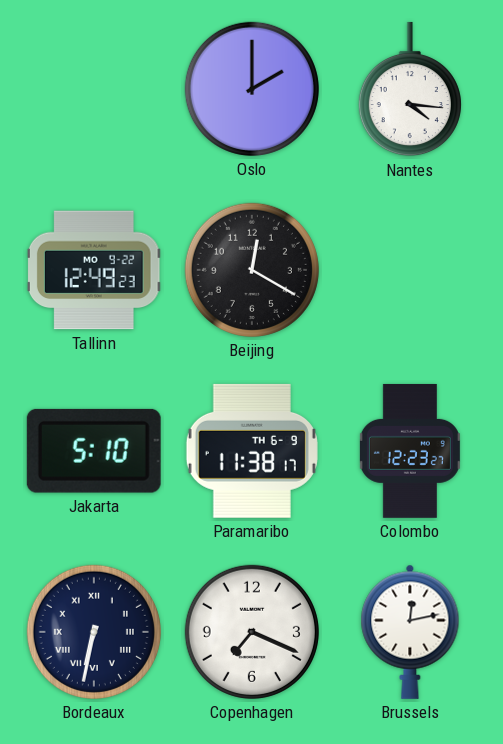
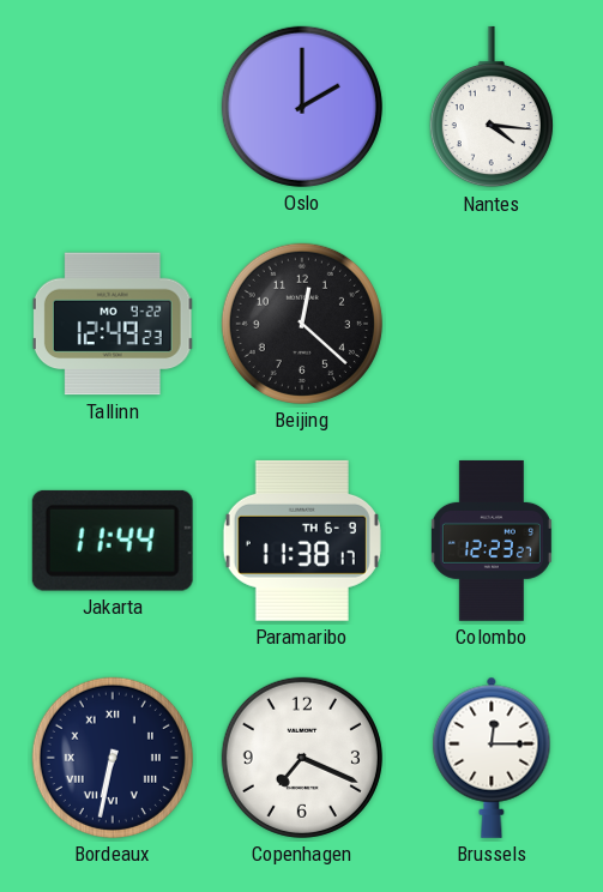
Beijing: 12:20 -> 12:22
Jakarta: 5:10 -> 11:44
Brussels: 12:13 -> 12:15
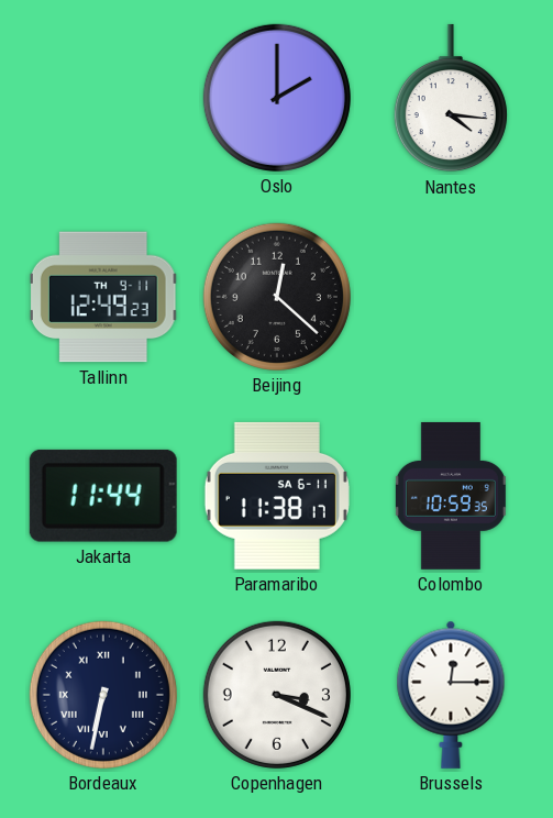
Tallinn date: MO 9-22 -> TH 9-11
Paramaribo date: TH 6-9 -> SA 6-11
Colombo: 12:23 -> 10:59
Copenhagen: 7:19 -> 3:19
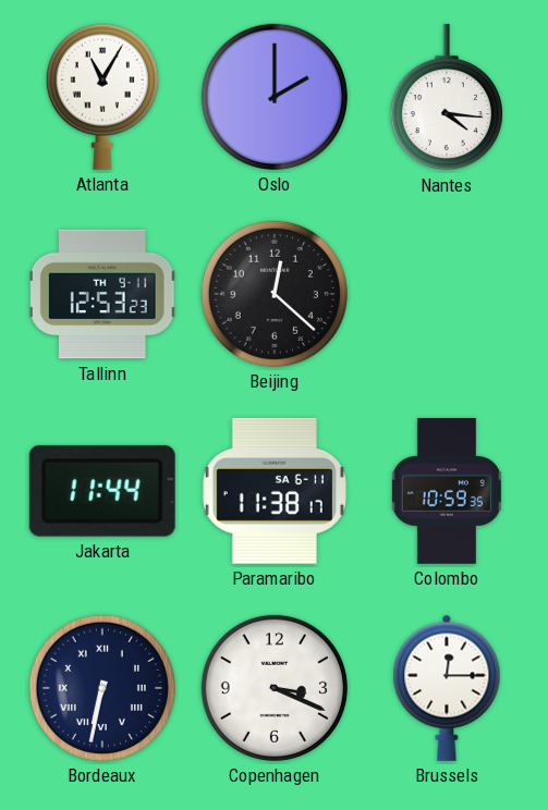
Atlanta: none -> 11:05
Tallinn: 12:49 -> 12:53
